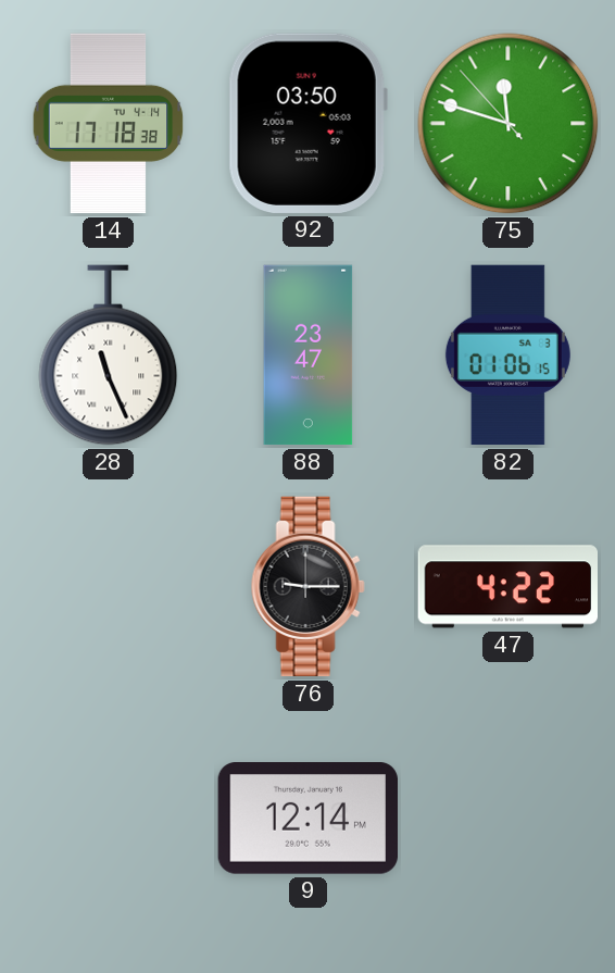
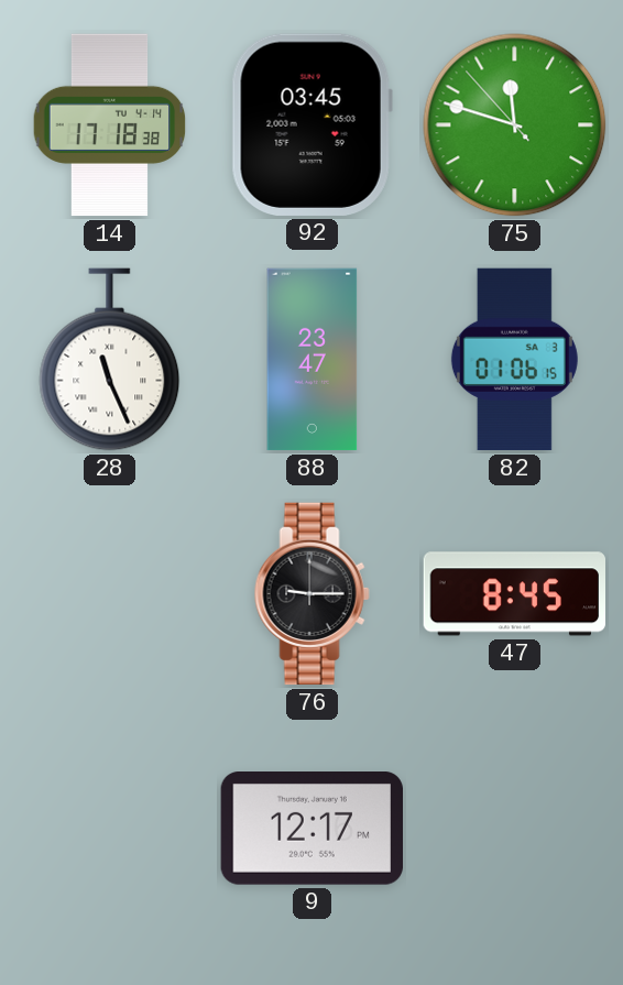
92: 03:50 -> 03:45
47: 4:22 -> 8:45
9: 12:14 -> 12:17
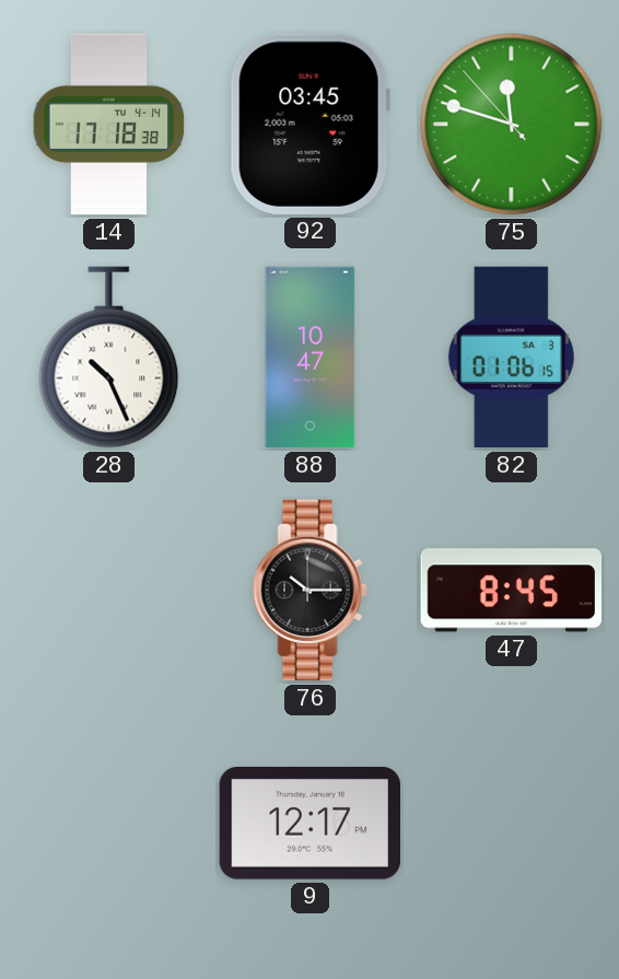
28: 11:26 -> 10:26
88: 23:47 -> 10:47
76: 9:15 -> 10:15
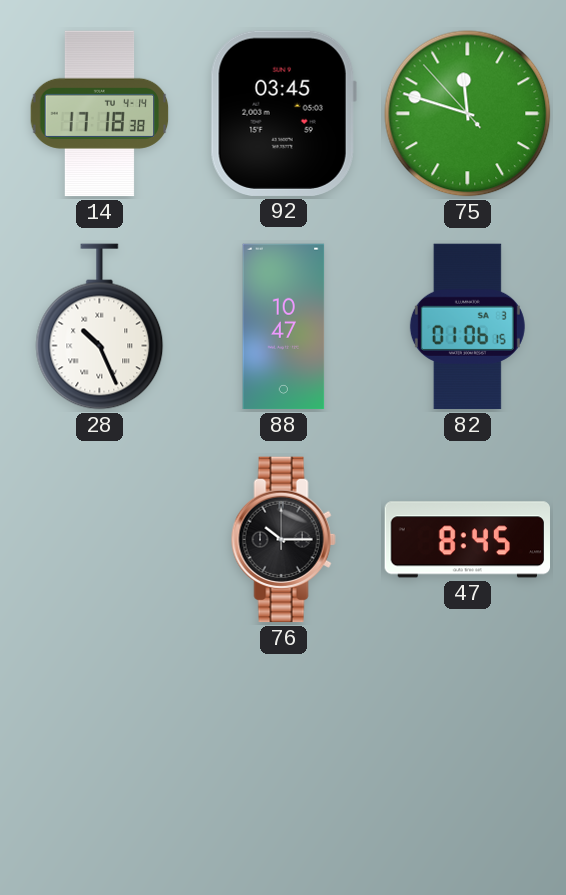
9: 12:17 -> none
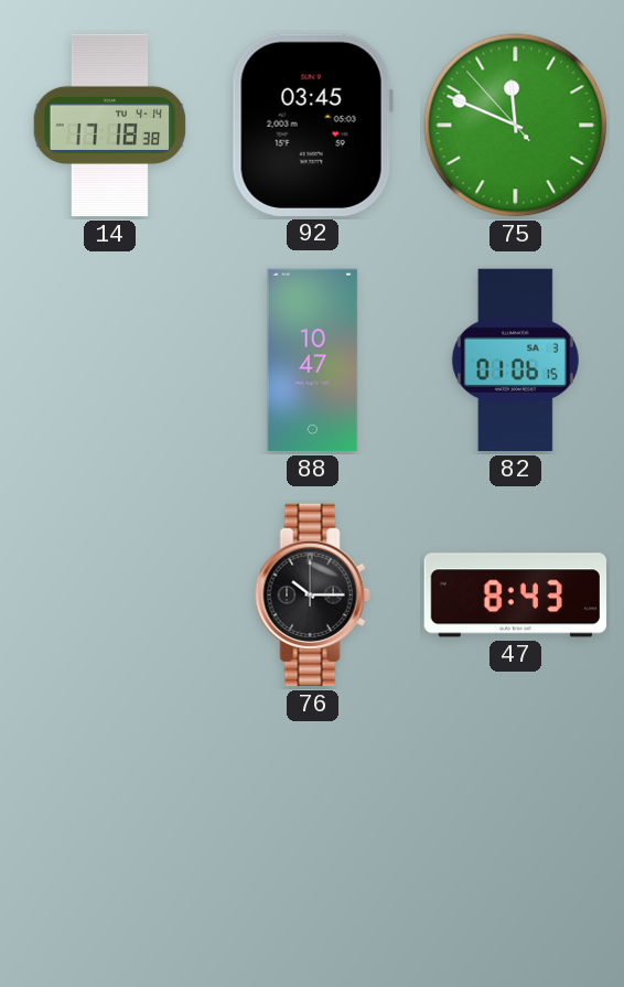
75: 11:47 -> 11:48
28: 10:26 -> none
47: 8:45 -> 8:43
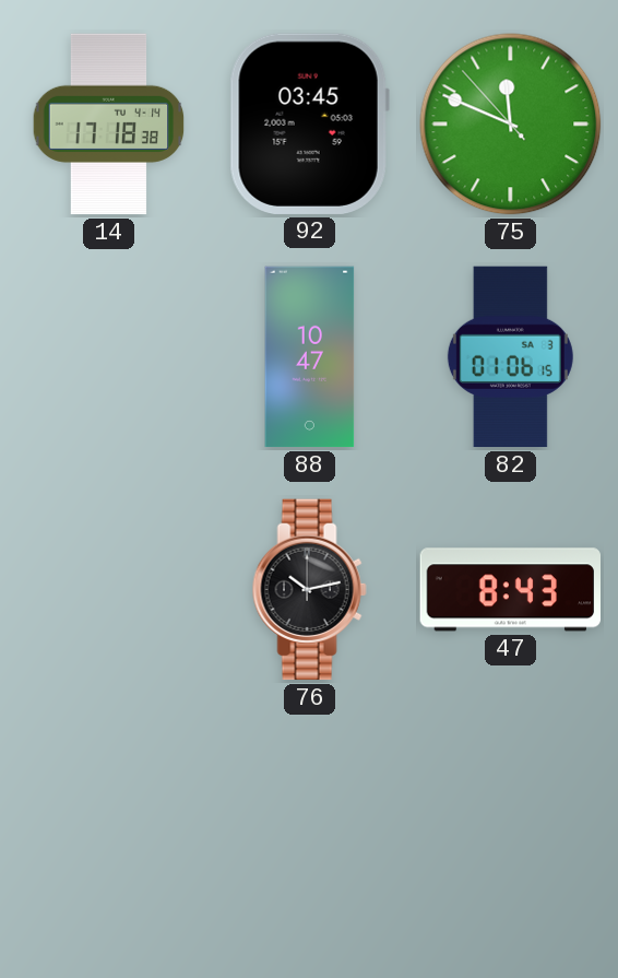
76: 10:15 -> 10:13
